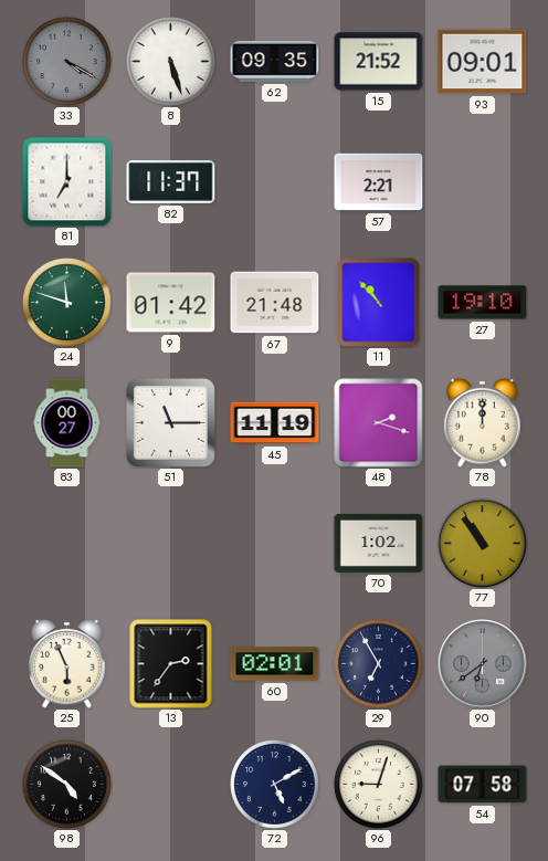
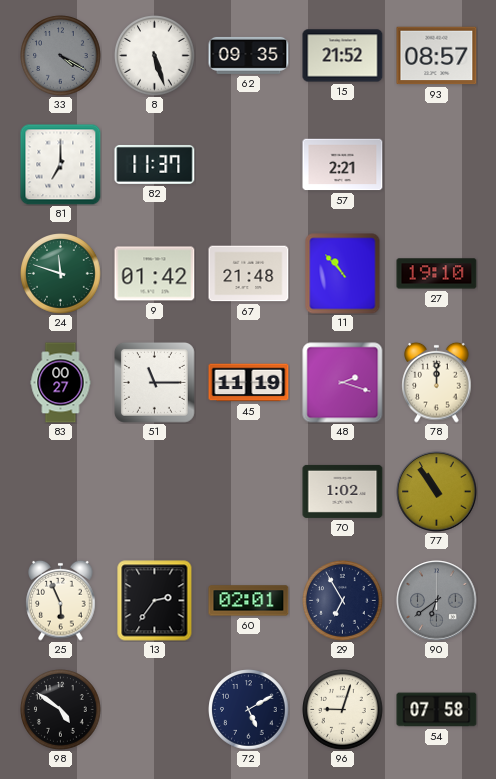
93: 09:01 -> 08:57
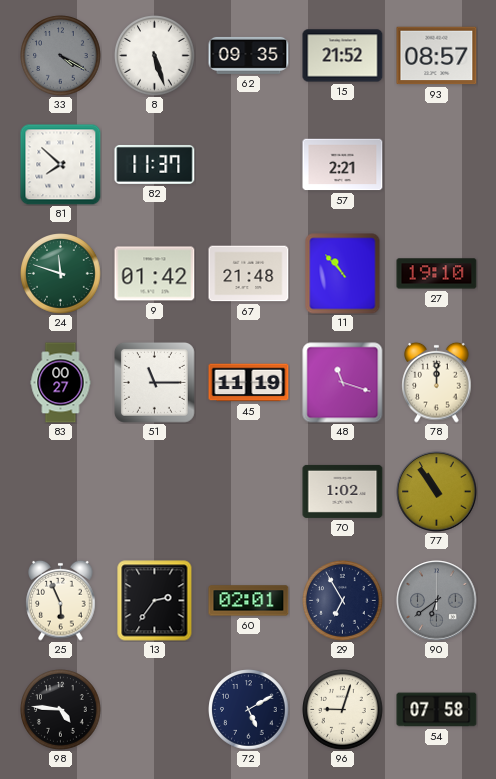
81: 7:00 -> 7:52
48: 2:18 -> 11:18
98: 4:51 -> 4:46
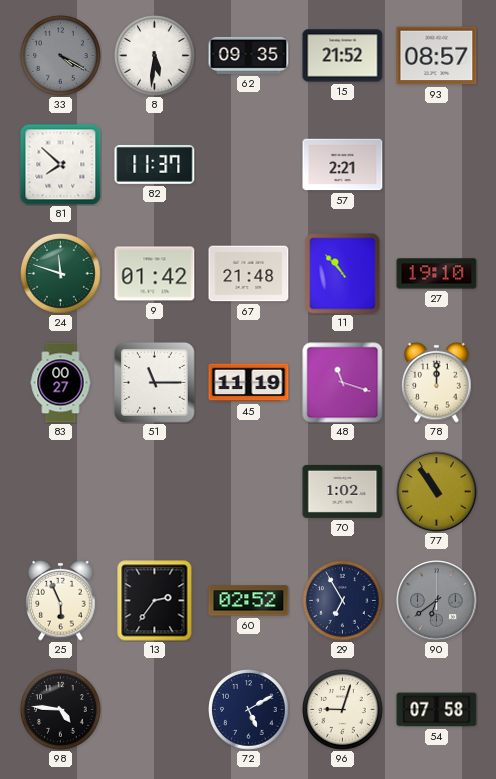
8: 5:27 -> 5:31
60: 02:01 -> 02:52
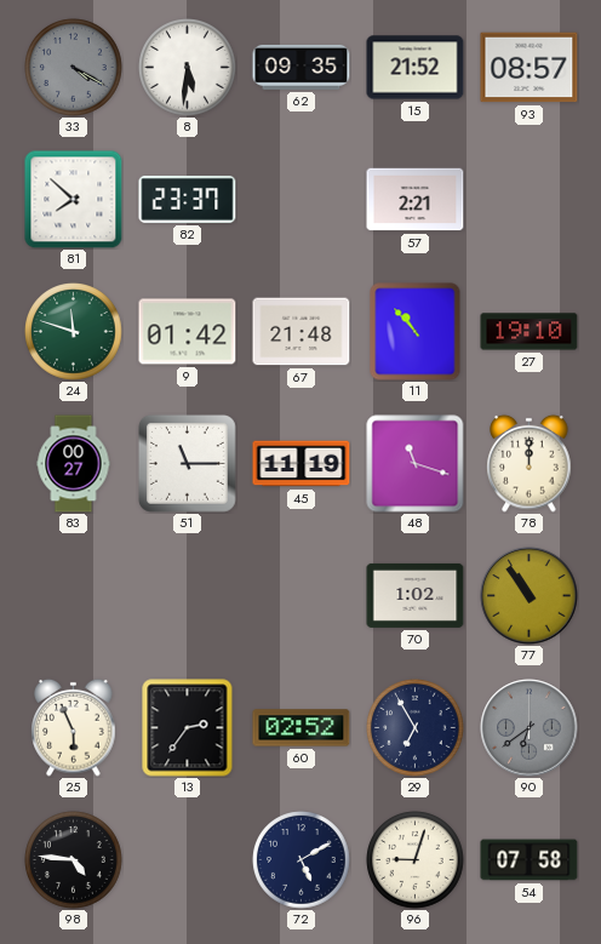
82: 11:37 -> 23:37
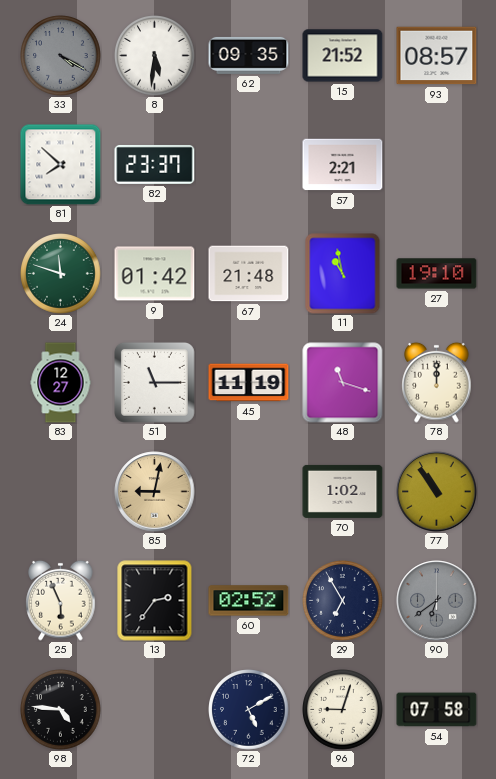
11: 10:53 -> 10:58
83: 00:27 -> 12:27
85: none -> 9:02
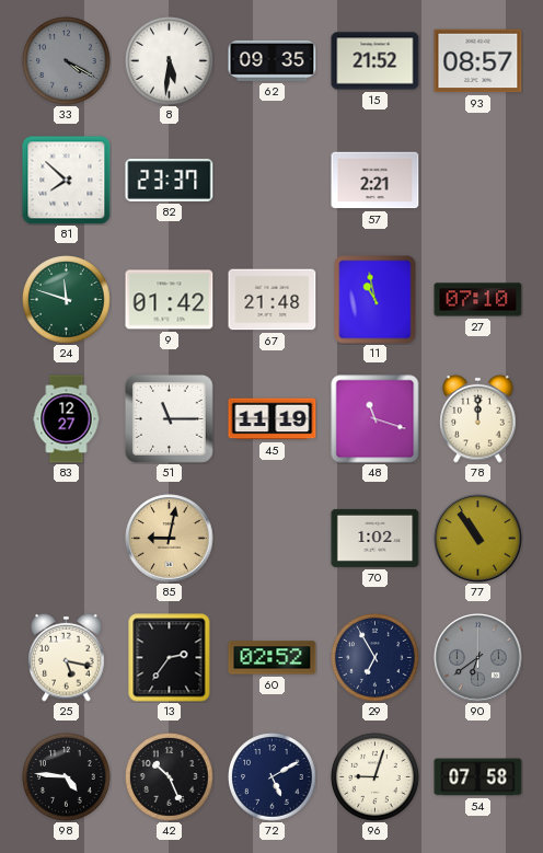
27: 19:10 -> 07:10
25: 5:56 -> 5:17
42: none -> 10:26
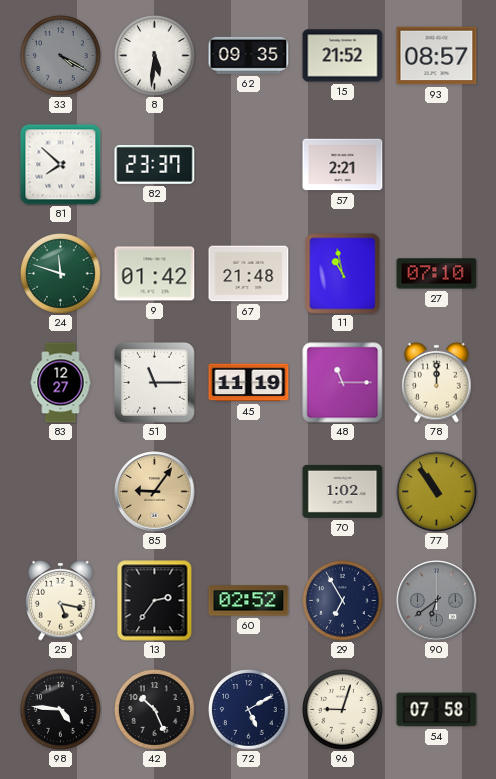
48: 11:18 -> 11:15
85: 9:02 -> 9:06
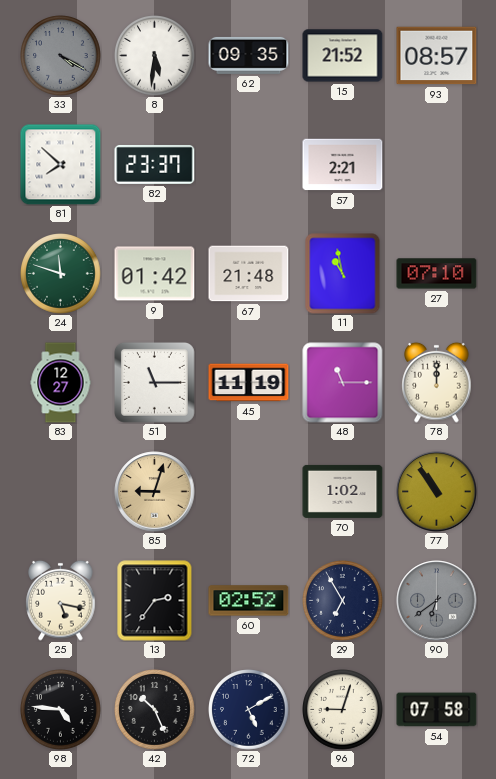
85: 9:06 -> 9:03
